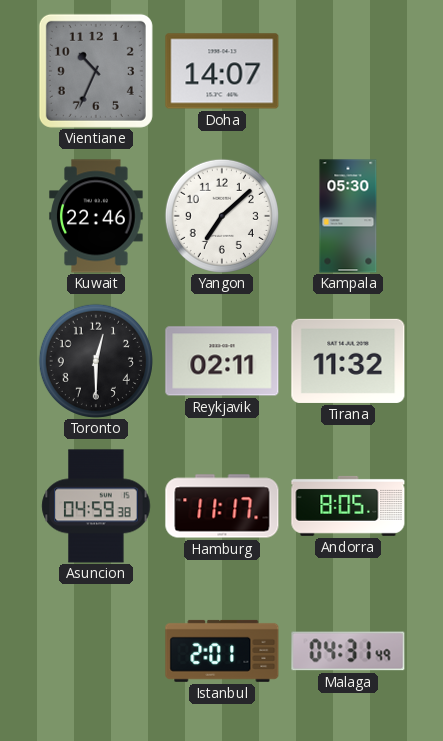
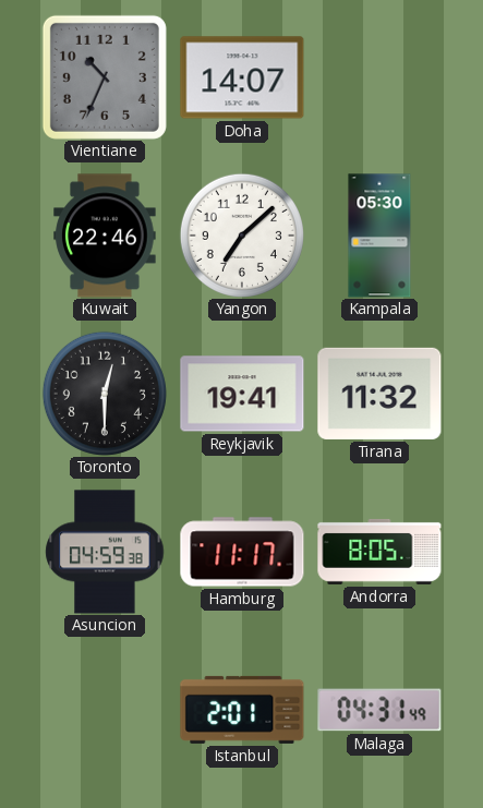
Reykjavik: 02:11 -> 19:41
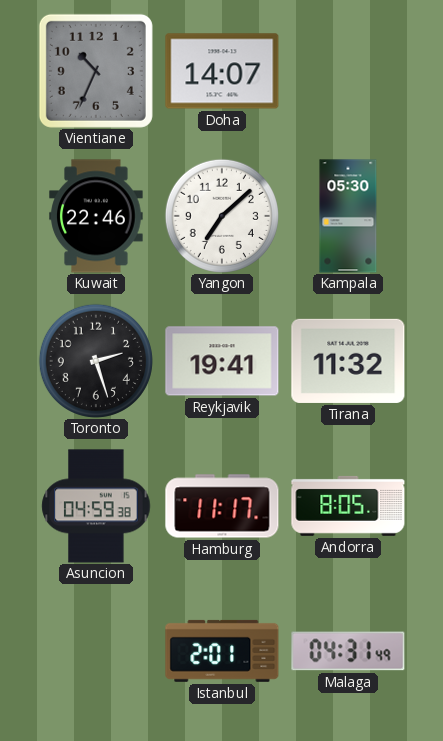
Toronto: 12:30 -> 2:27
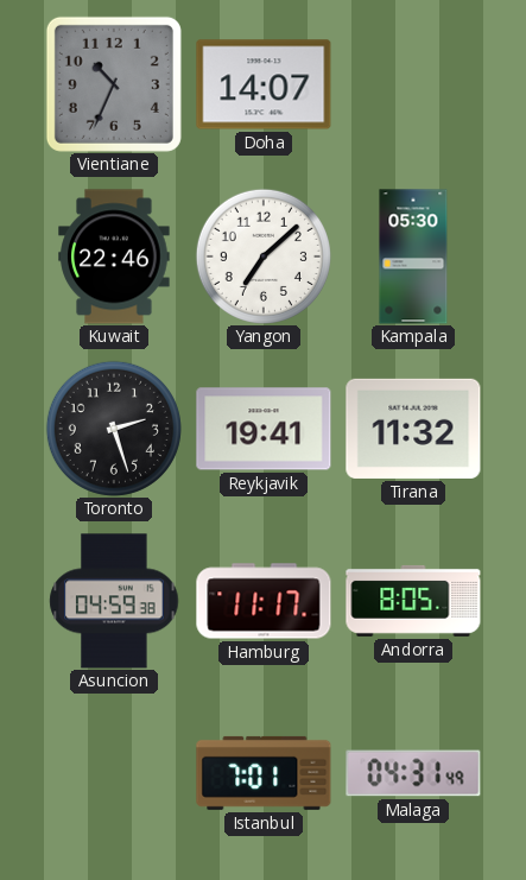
Istanbul: 2:01 -> 7:01
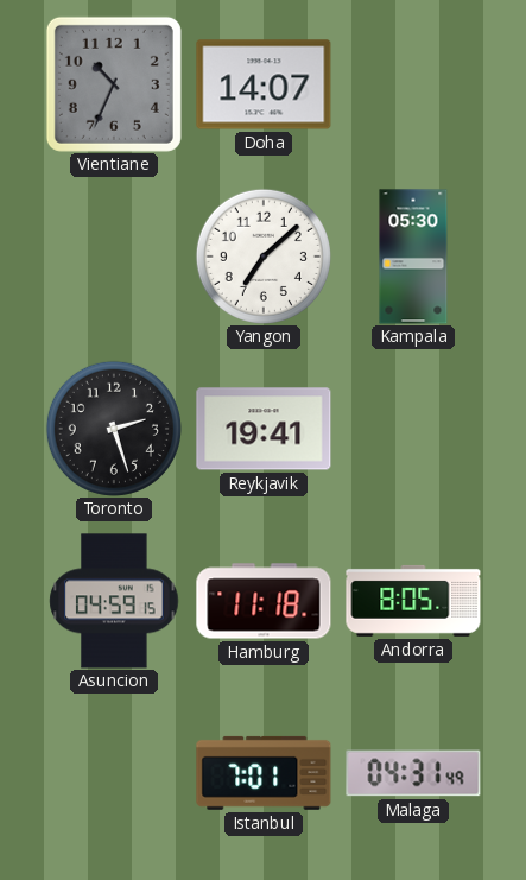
Kuwait: 22:46 -> none
Tirana: 11:32 -> none
Asuncion: 04:59:38 -> 04:59:15
Hamburg: 11:17 -> 11:18
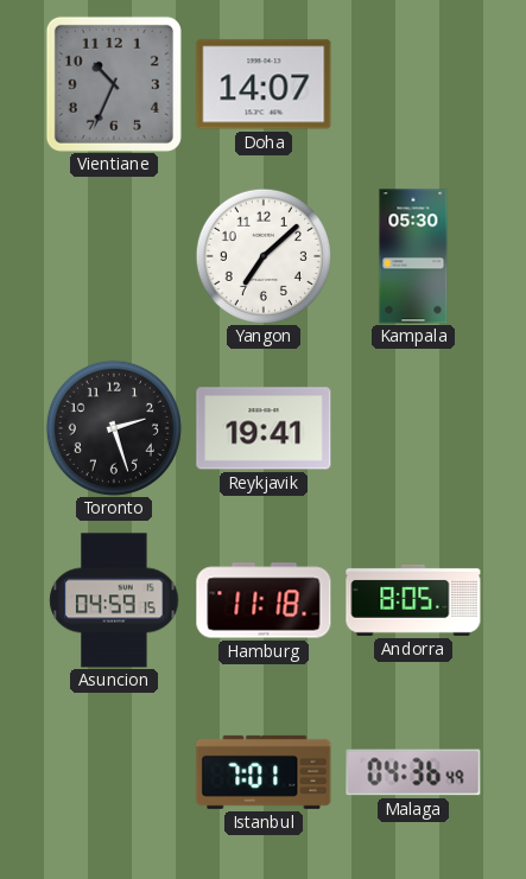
Malaga: 04:31 -> 04:36
